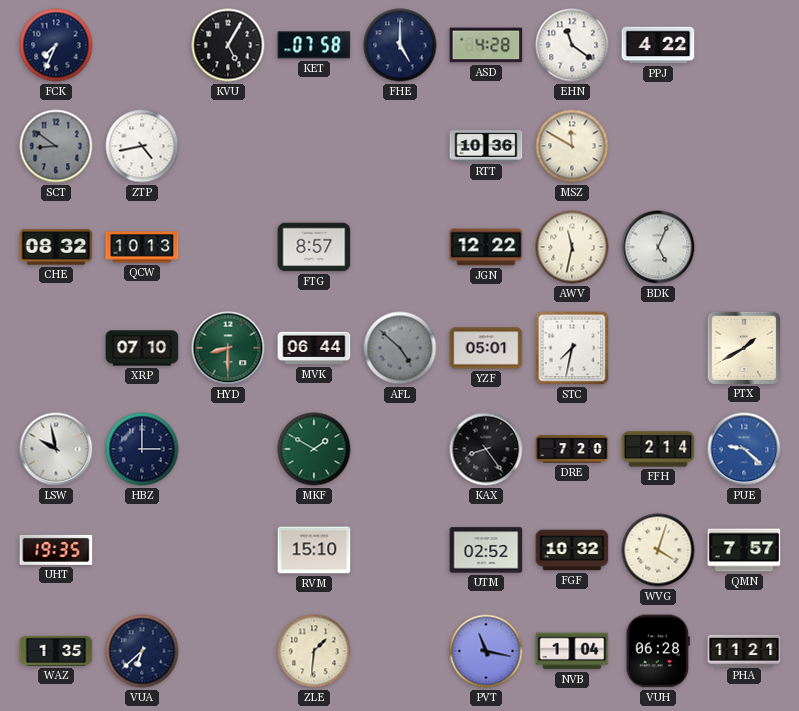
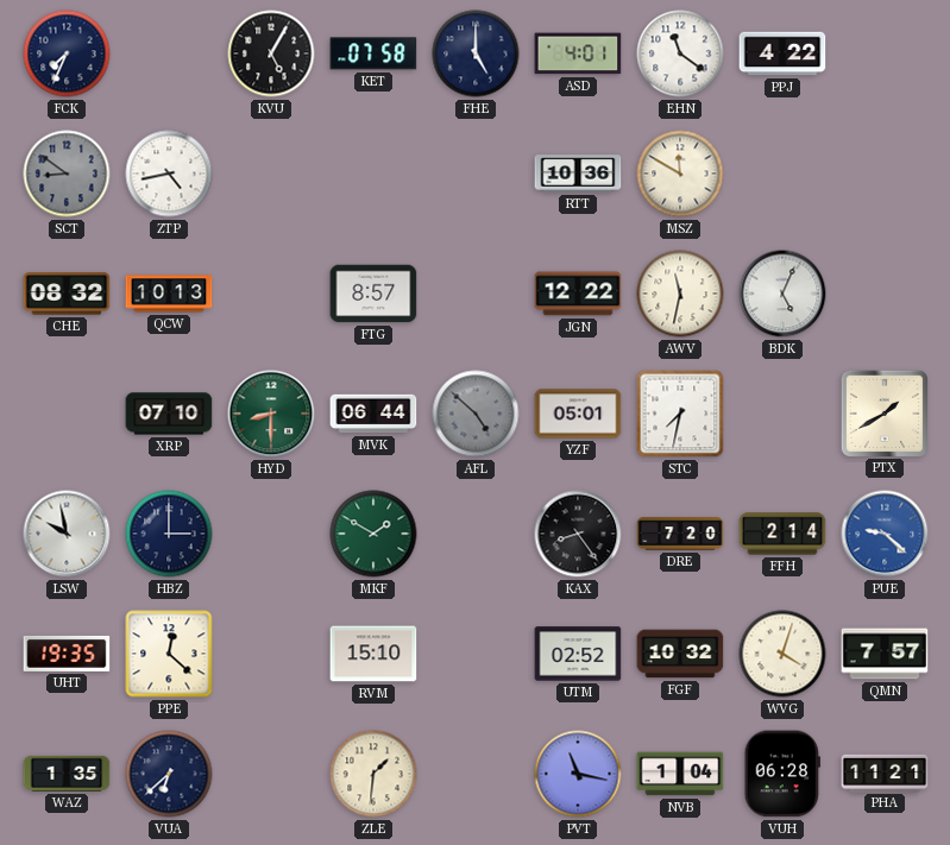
ASD: 4:28 -> 4:01
PPE: none -> 12:22
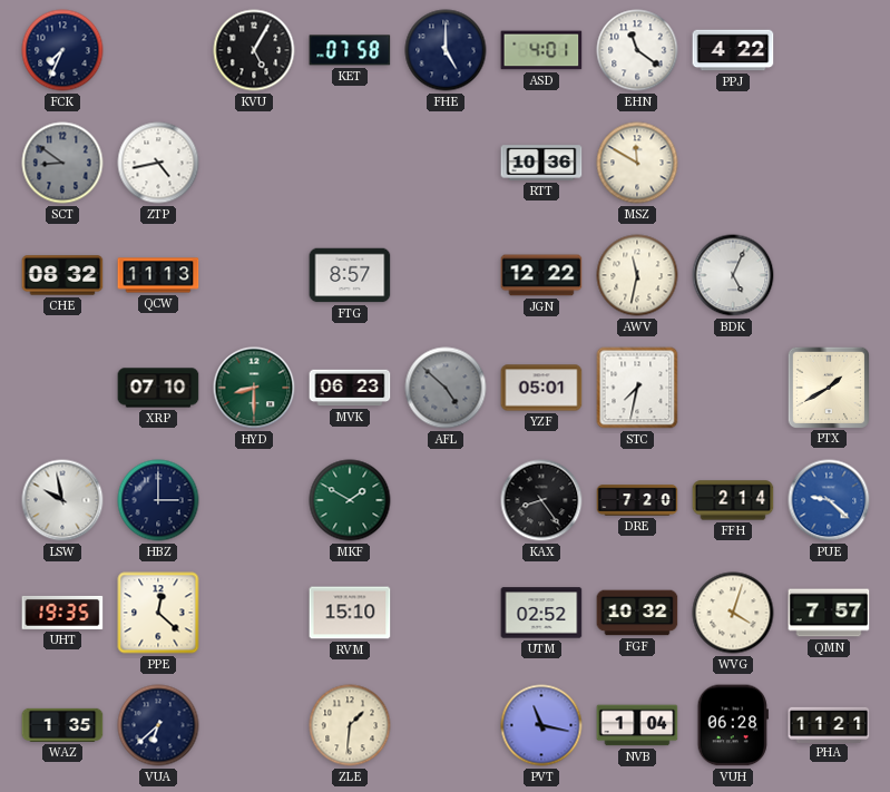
QCW: 10:13 -> 11:13
MVK: 06:44 -> 06:23
